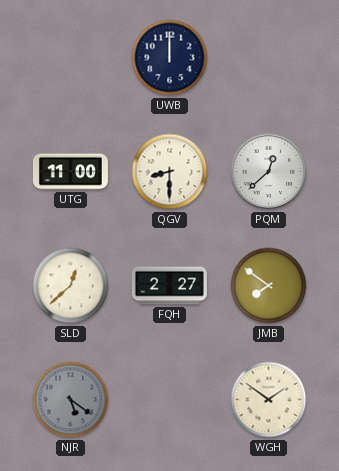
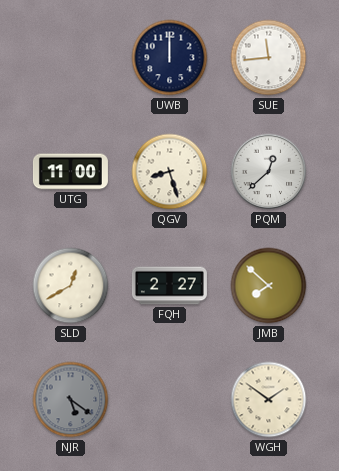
SUE: none -> 11:44
QGV: 8:30 -> 8:27
SLD: 12:38 -> 12:40
JMB: 7:51 -> 7:52
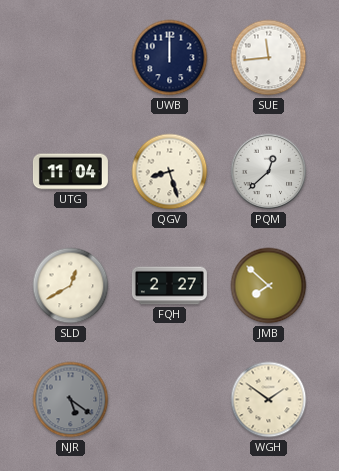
UTG: 11:00 -> 11:04
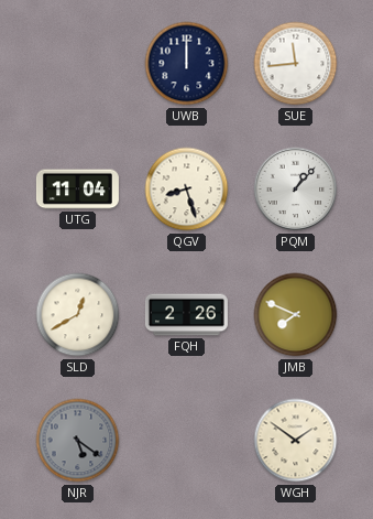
PQM: 12:38 -> 1:07
FQH: 2:27 -> 2:26
JMB: 7:52 -> 7:49
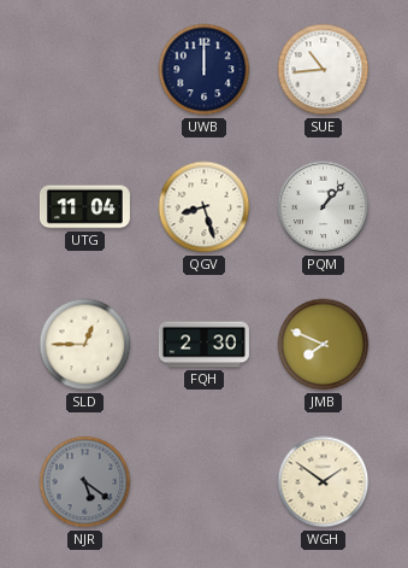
SUE: 11:44 -> 10:44
SLD: 12:40 -> 12:45
FQH: 2:26 -> 2:30
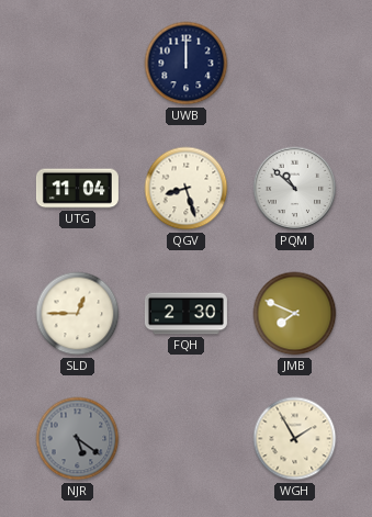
SUE: 10:44 -> none
PQM: 1:07 -> 10:52
WGH: 1:51 -> 1:55
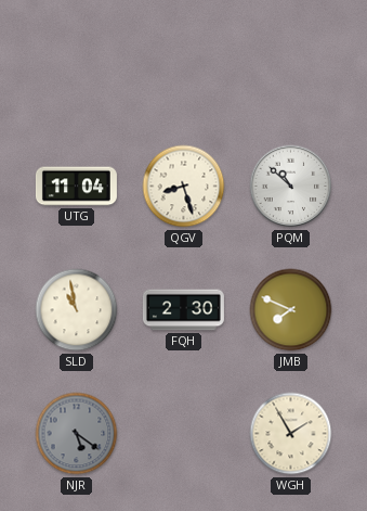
UWB: 12:00 -> none
SLD: 12:45 -> 10:58
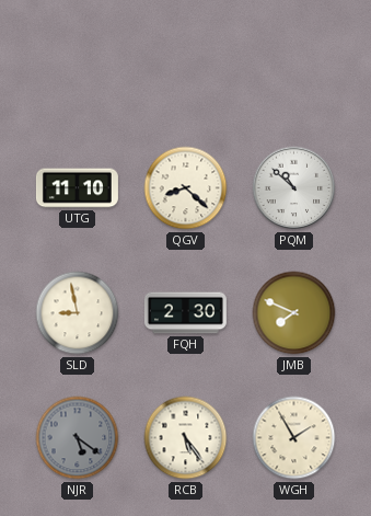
UTG: 11:04 -> 11:10
QGV: 8:27 -> 8:22
SLD: 10:58 -> 8:58
RCB: none -> 5:24
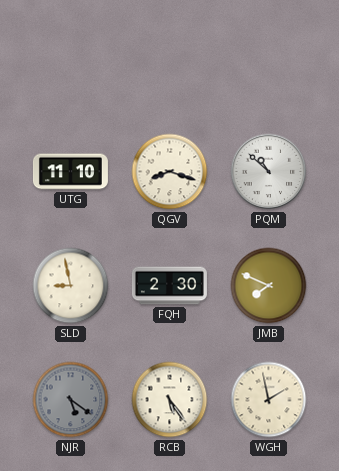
QGV: 8:22 -> 8:18
WGH: 1:55 -> 1:58
